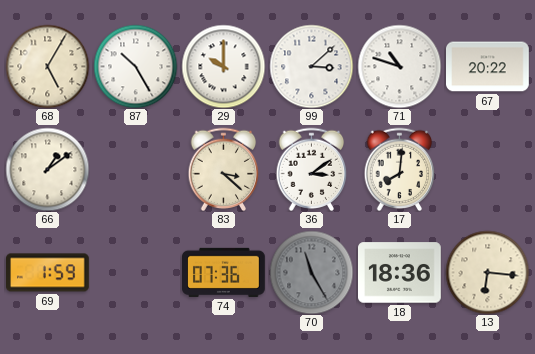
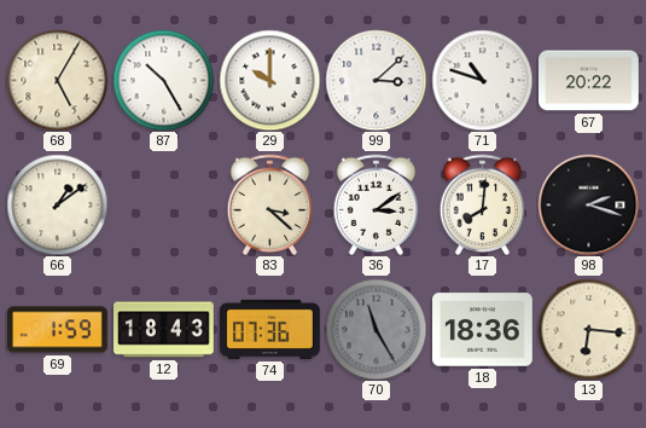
98: none -> 2:18
12: none -> 18:43
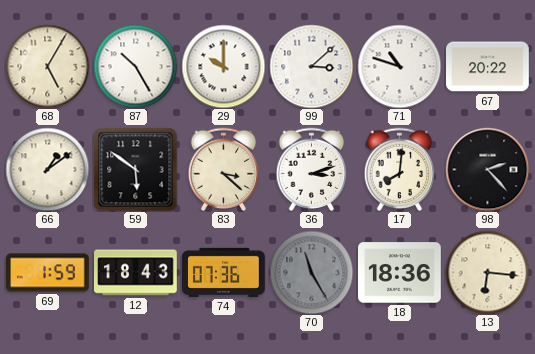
59: none -> 5:51
36: 3:09 -> 3:12
98: 2:18 -> 2:23
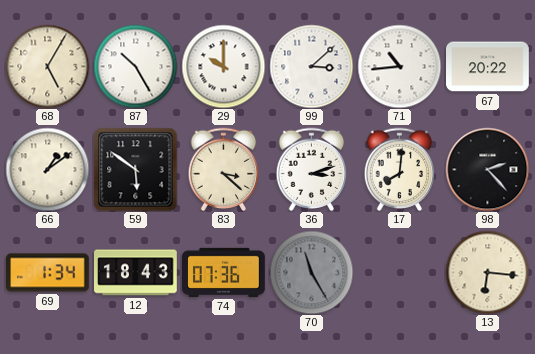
71: 10:48 -> 10:44
69: 1:59 -> 1:34
18: 18:36 -> none
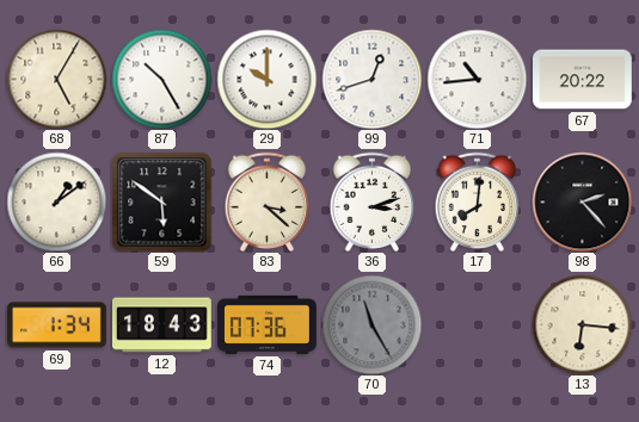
99: 3:08 -> 12:42
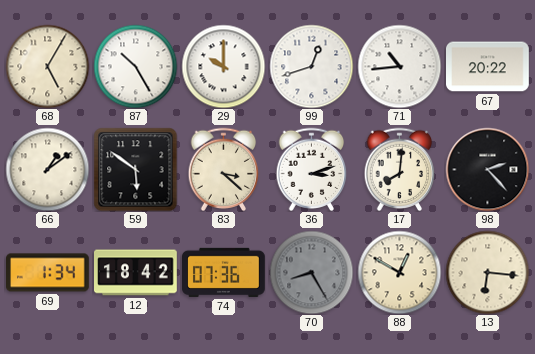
12: 18:43 -> 18:42
70: 11:25 -> 8:25
88: none -> 12:50
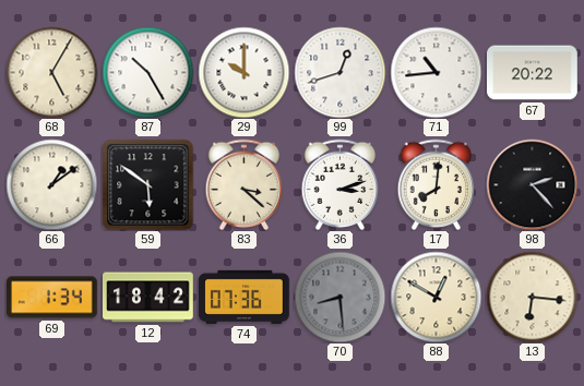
70: 8:25 -> 8:29
